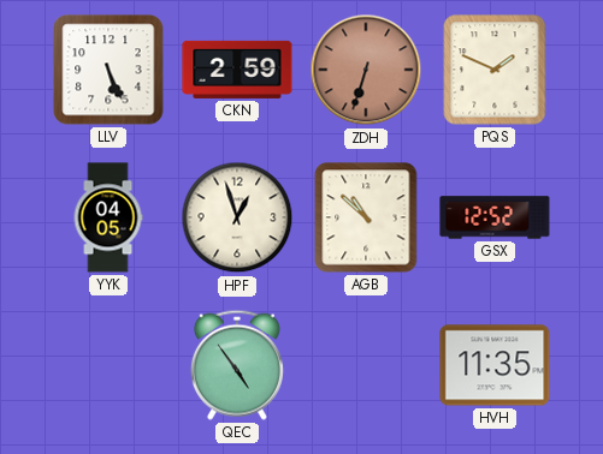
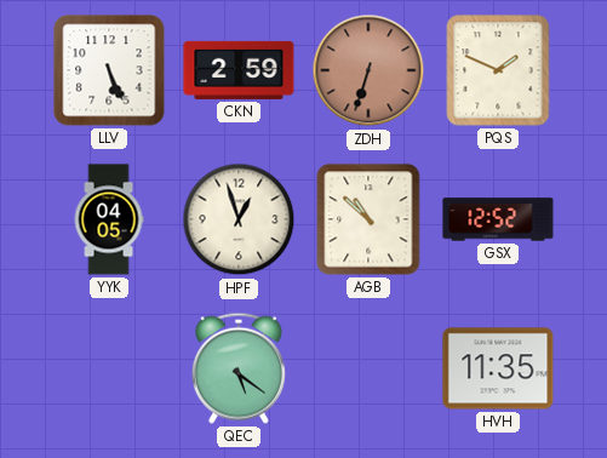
QEC: 4:54 -> 5:21
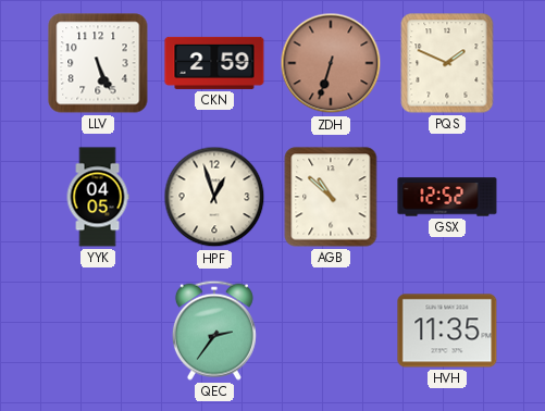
QEC: 5:21 -> 2:36
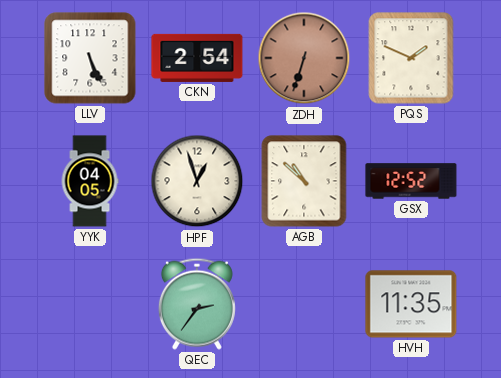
CKN: 2:59 -> 2:54
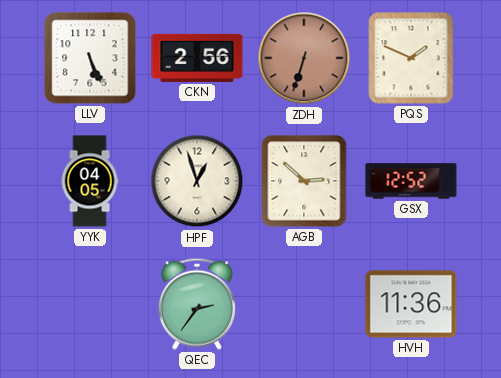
CKN: 2:54 -> 2:56
AGB: 10:52 -> 2:52
HVH: 11:35 -> 11:36
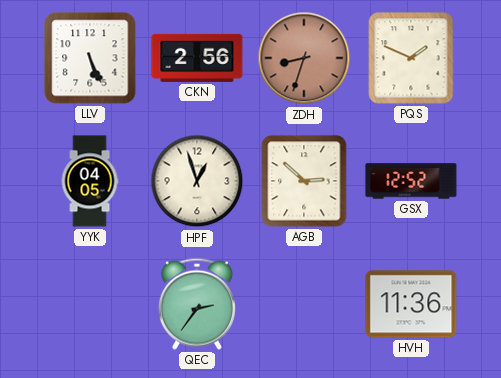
ZDH: 6:33 -> 8:33
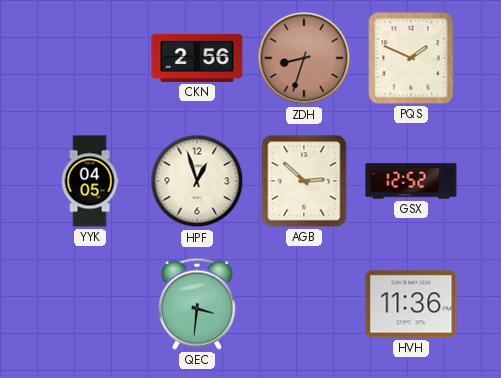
LLV: 5:26 -> none
QEC: 2:36 -> 3:31
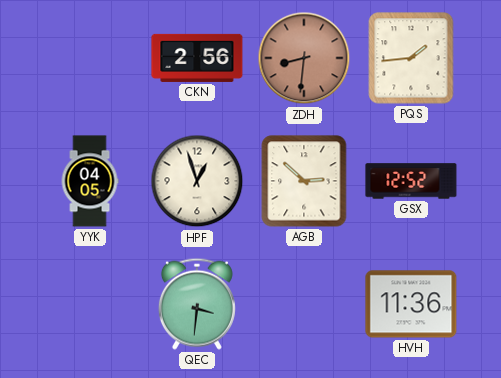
ZDH: 8:33 -> 8:31
PQS: 1:49 -> 1:44
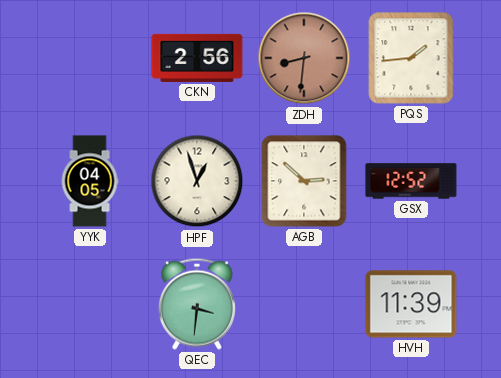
HVH: 11:36 -> 11:39
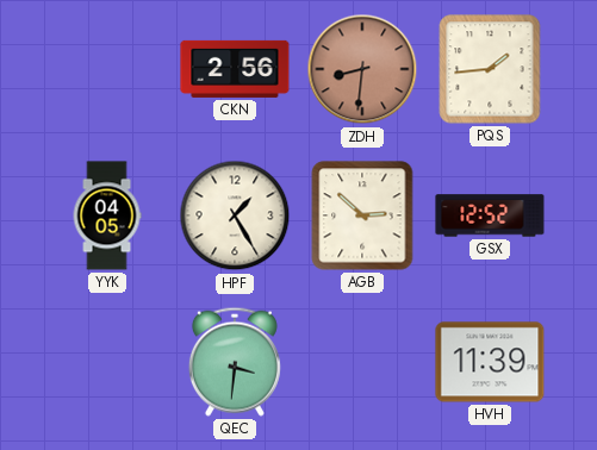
HPF: 12:57 -> 1:25
